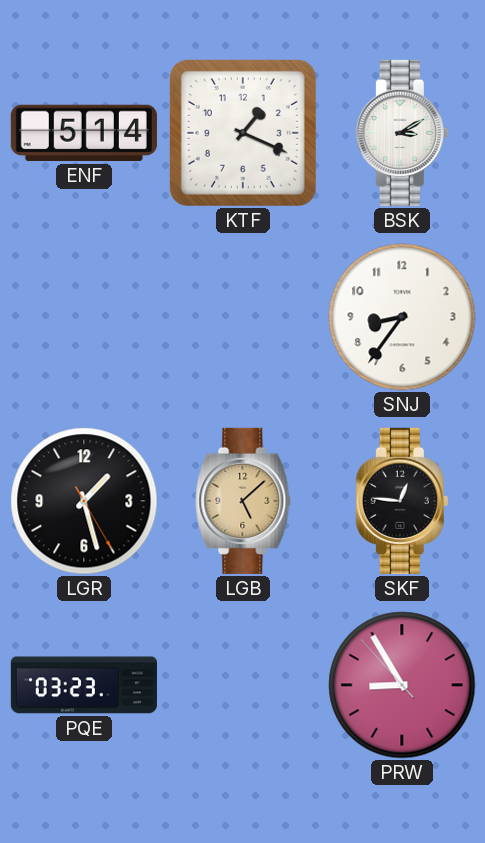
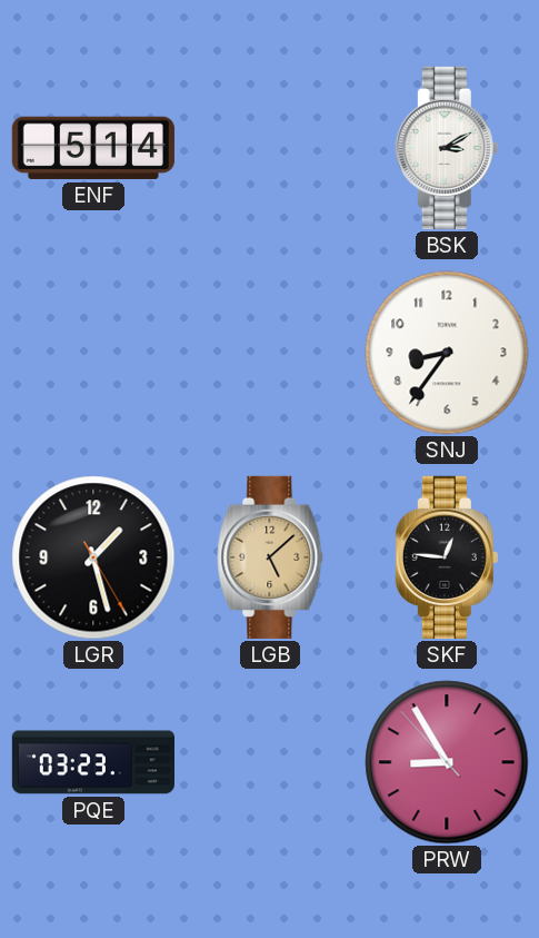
KTF: 1:19 -> none
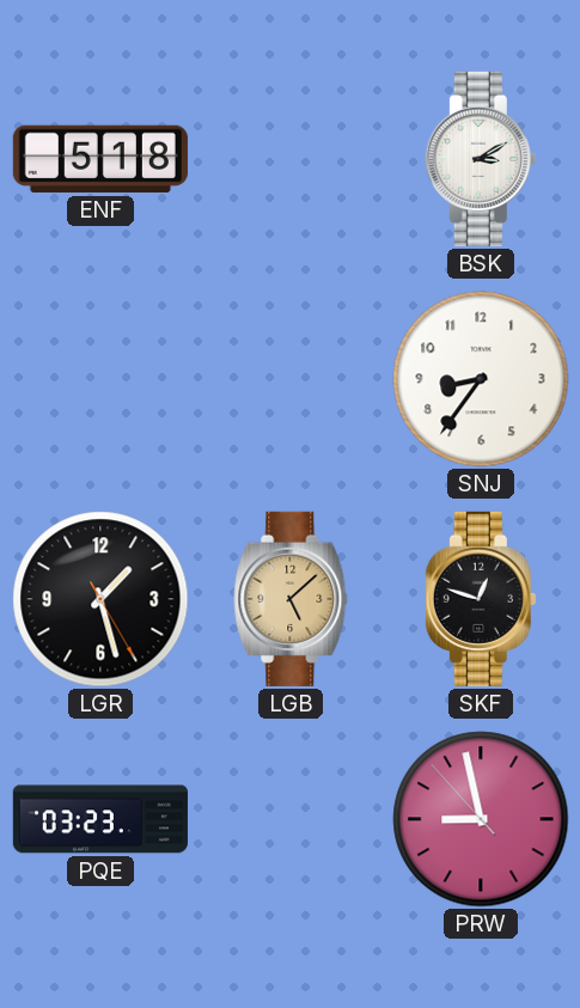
ENF: 5:14 -> 5:18
SKF: 12:46 -> 12:48
PRW: 8:54 -> 8:57
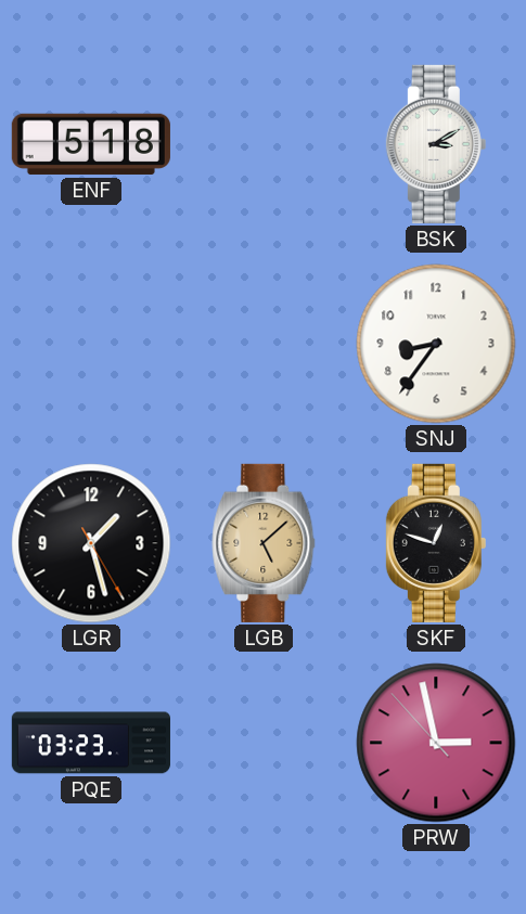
PRW: 8:57 -> 2:57
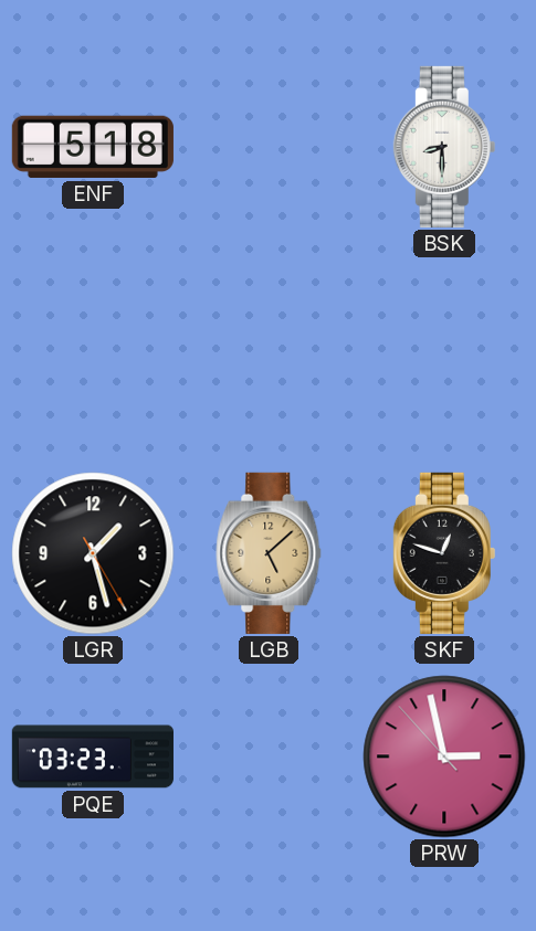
BSK: 3:10 -> 8:30
SNJ: 8:36 -> none
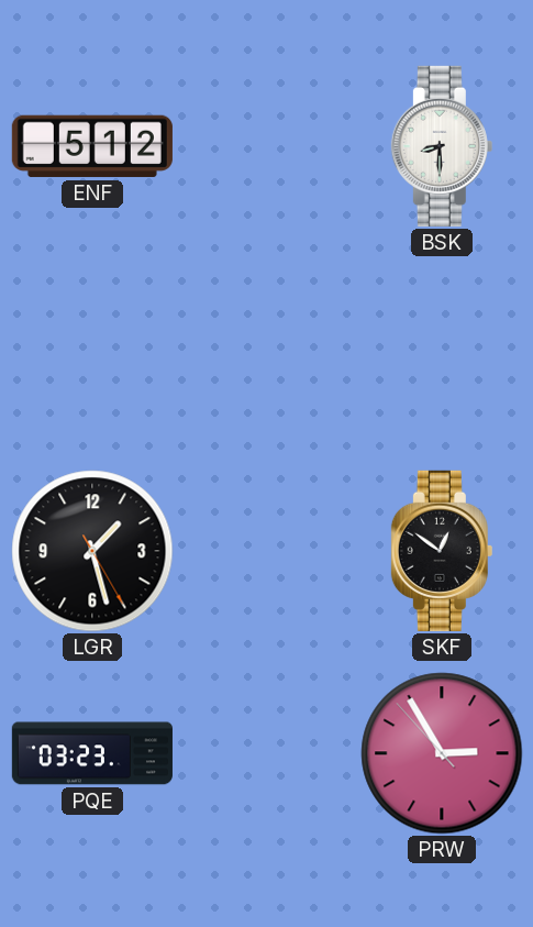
ENF: 5:18 -> 5:12
LGB: 5:08 -> none
SKF: 12:48 -> 12:51
PRW: 2:57 -> 2:54
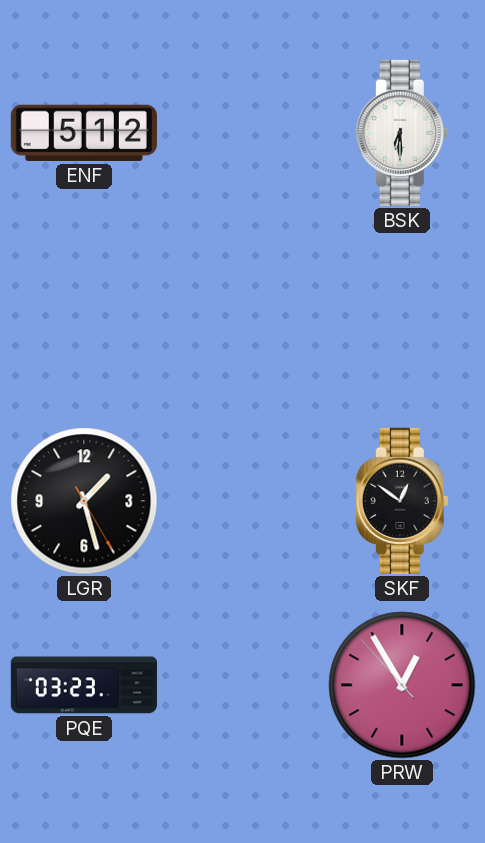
BSK: 8:30 -> 6:30
PRW: 2:54 -> 12:54
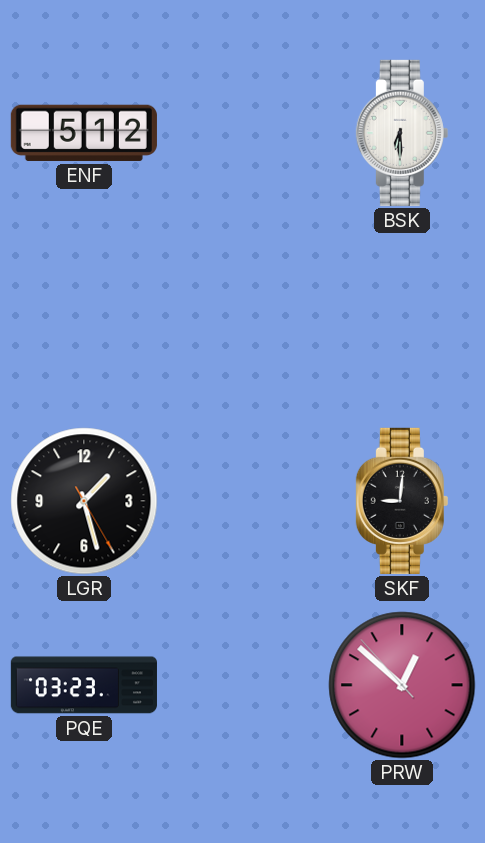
SKF: 12:51 -> 9:01
PRW: 12:54 -> 12:51
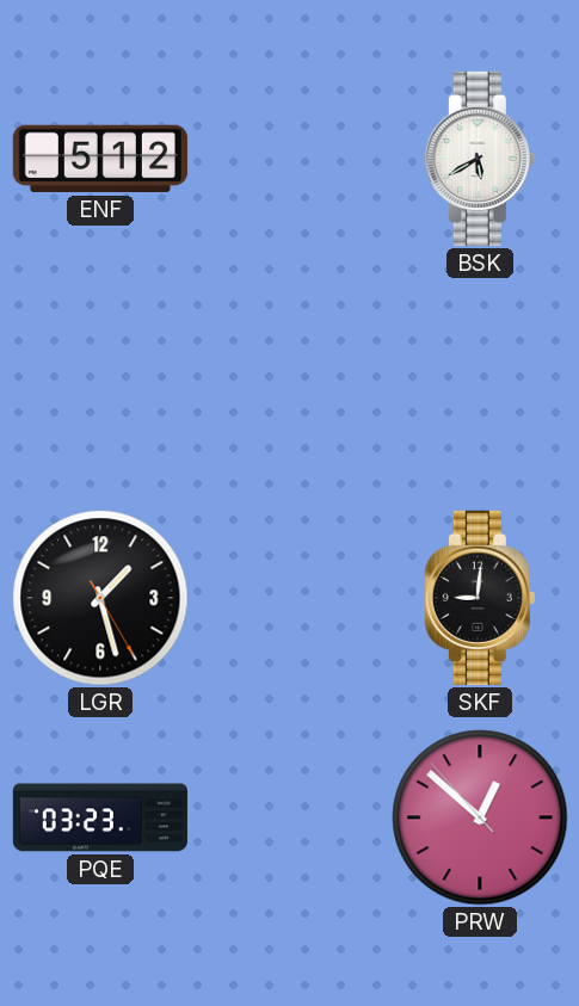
BSK: 6:30 -> 5:40
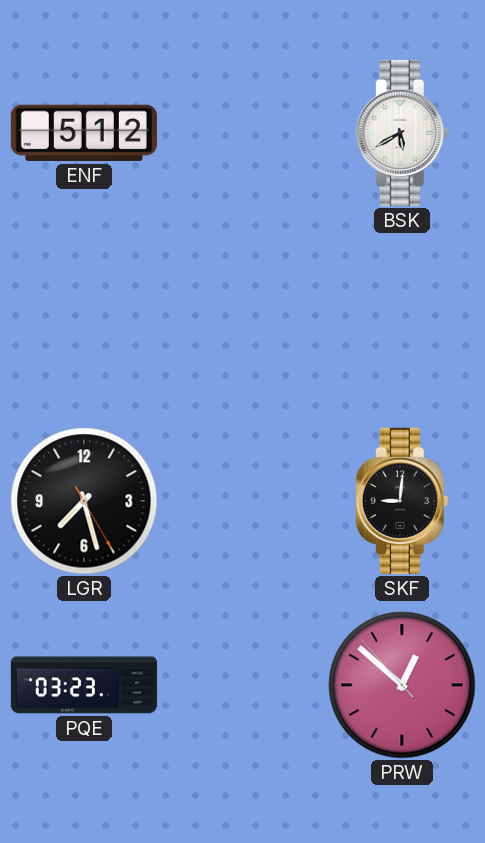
LGR: 1:27 -> 7:27
